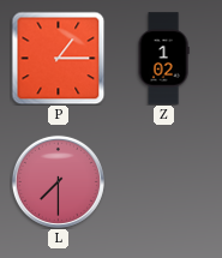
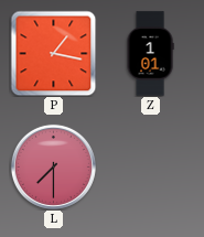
P: 1:15 -> 1:17
Z: 1:02 -> 1:01
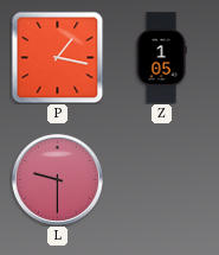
Z: 1:01 -> 1:05
L: 7:30 -> 9:30
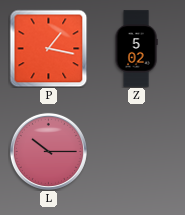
Z: 1:05 -> 5:02
L: 9:30 -> 10:15
